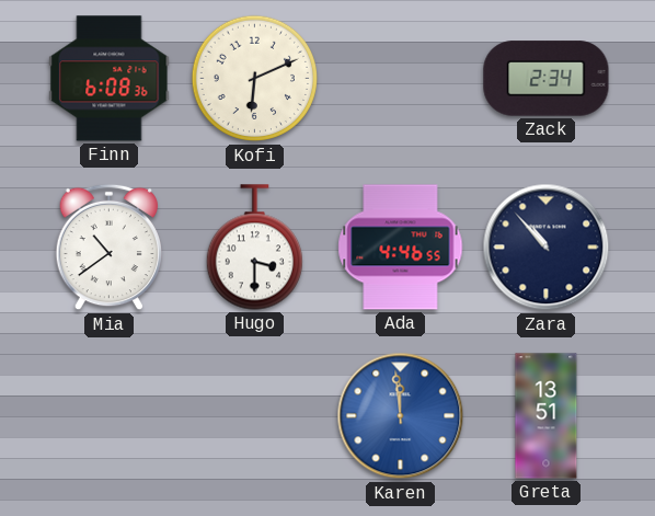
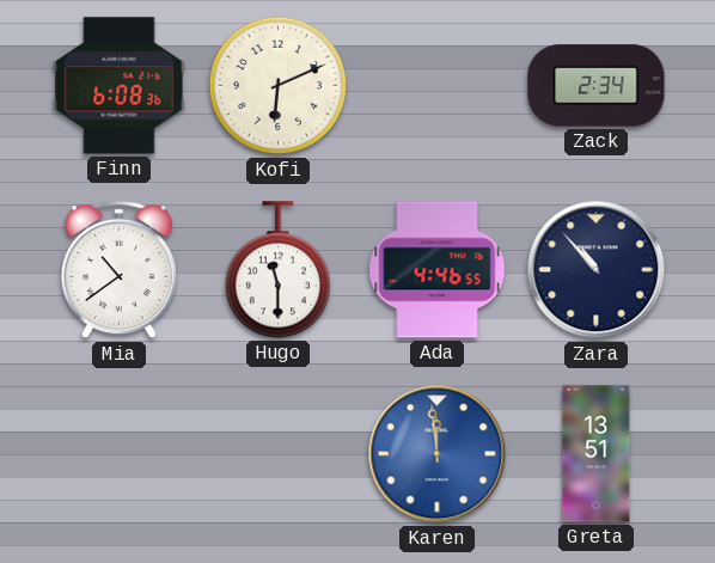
Hugo: 3:30 -> 11:30
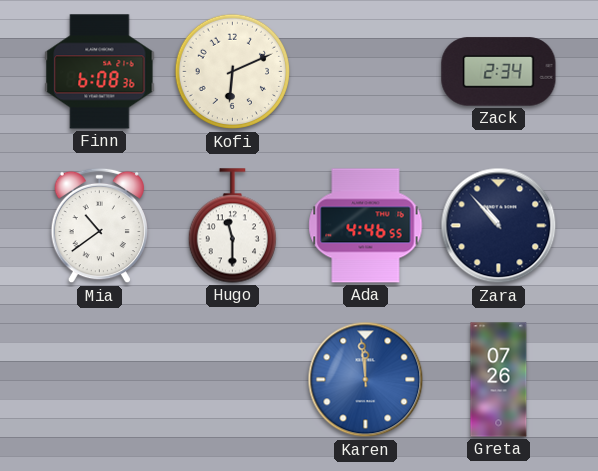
Greta: 13:51 -> 07:26
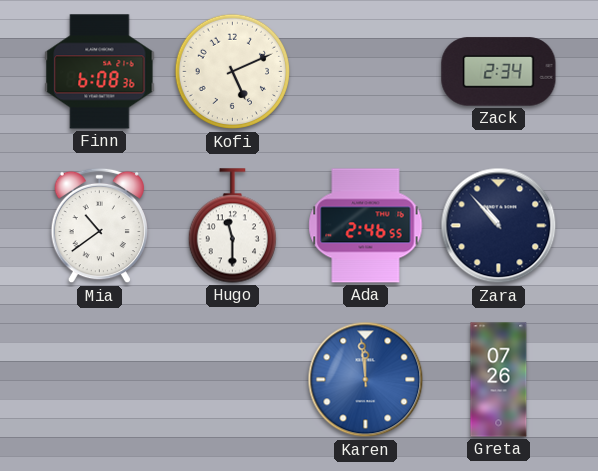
Kofi: 6:11 -> 5:11
Ada: 4:46 -> 2:46
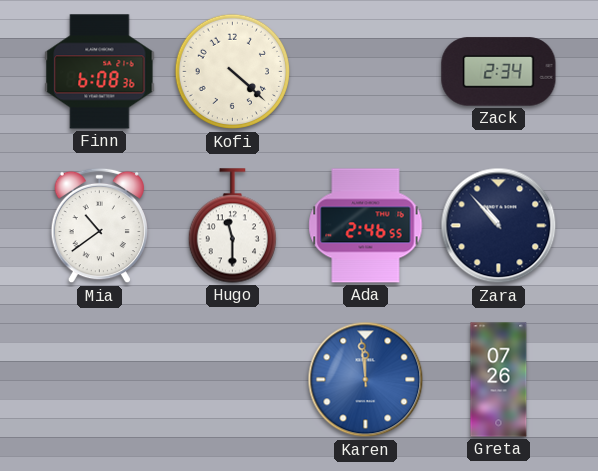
Kofi: 5:11 -> 4:22
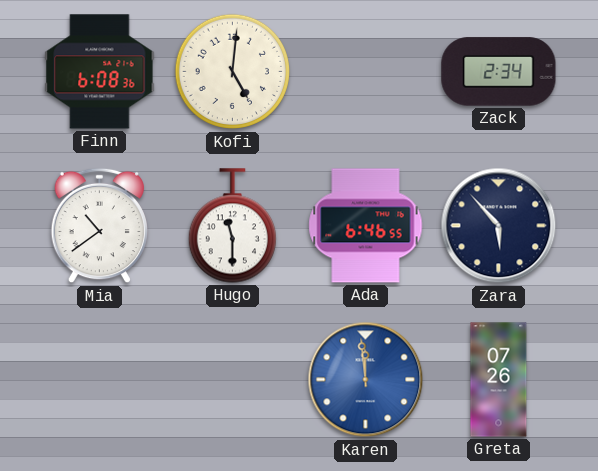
Kofi: 4:22 -> 5:01
Ada: 2:46 -> 6:46
Zara: 10:53 -> 5:53
